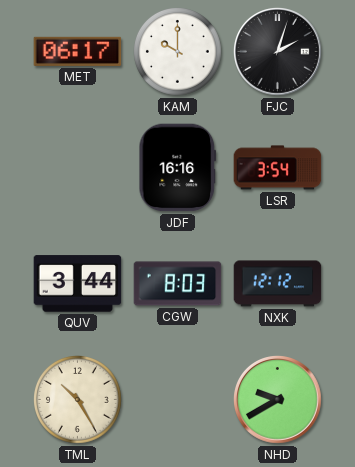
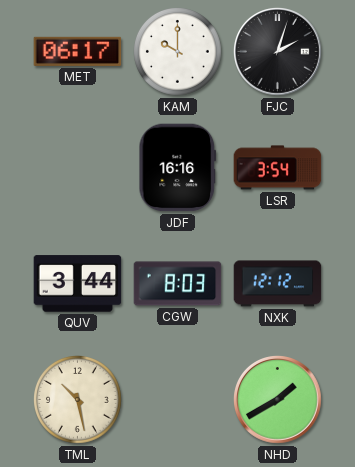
TML: 10:25 -> 10:28
NHD: 9:40 -> 1:40
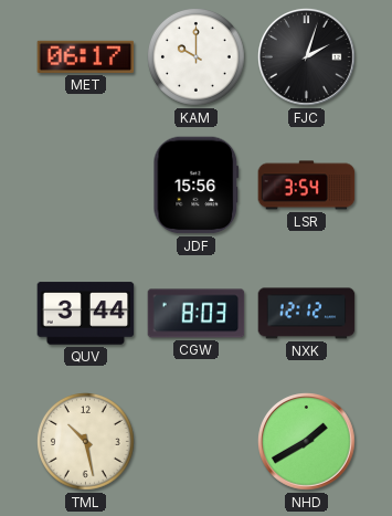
JDF: 16:16 -> 15:56
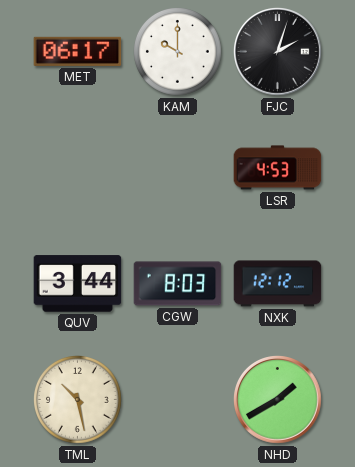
JDF: 15:56 -> none
LSR: 3:54 -> 4:53
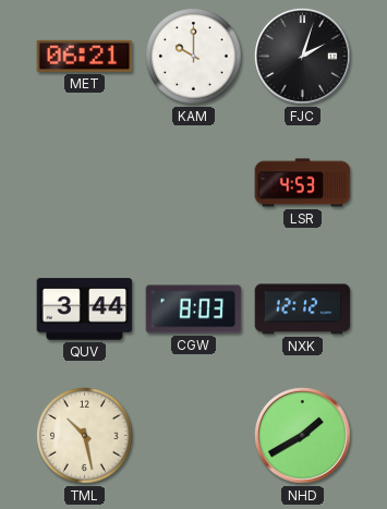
MET: 06:17 -> 06:21
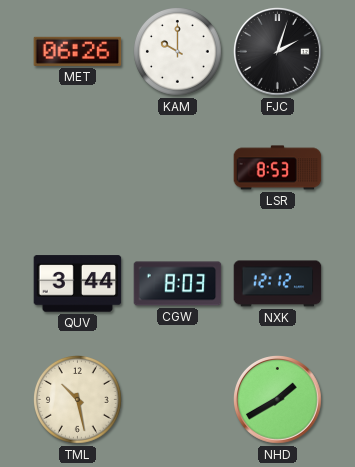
MET: 06:21 -> 06:26
LSR: 4:53 -> 8:53
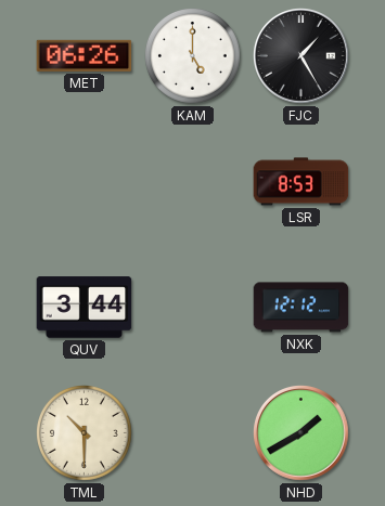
KAM: 10:00 -> 5:00
FJC: 2:03 -> 1:25
CGW: 8:03 -> none
TML: 10:28 -> 10:30
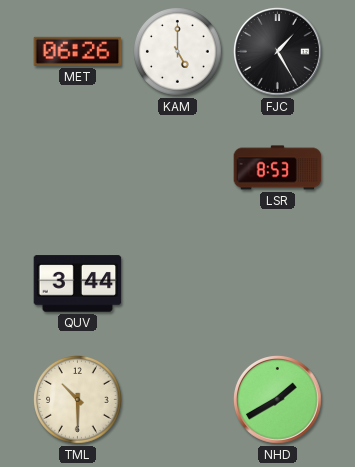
NXK: 12:12 -> none
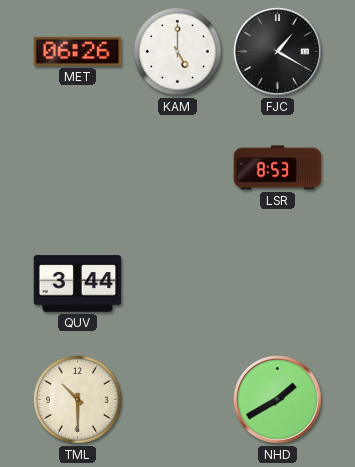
FJC: 1:25 -> 1:20
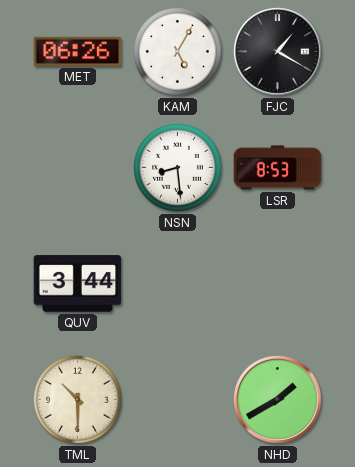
KAM: 5:00 -> 5:05
NSN: none -> 8:29
